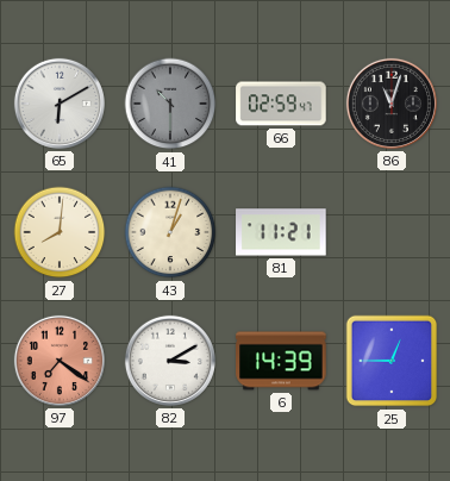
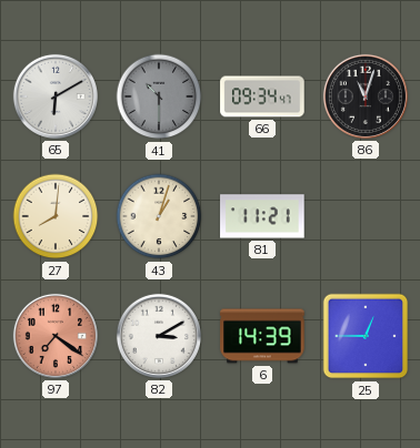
66: 02:59 -> 09:34
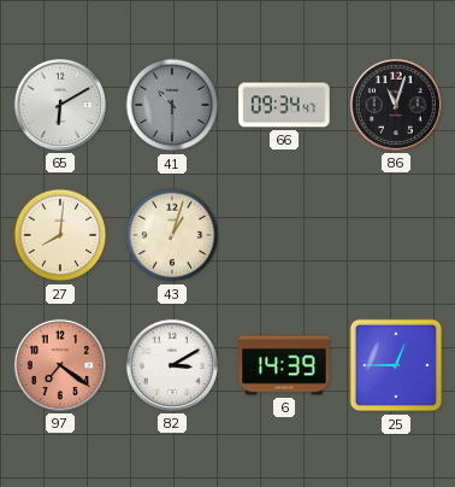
81: 11:21 -> none
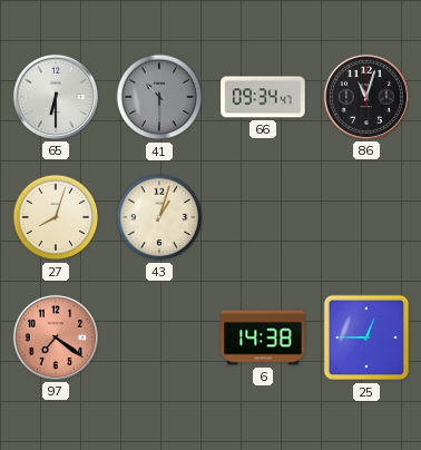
65: 6:10 -> 6:30
27: 8:01 -> 8:03
82: 3:10 -> none
6: 14:39 -> 14:38
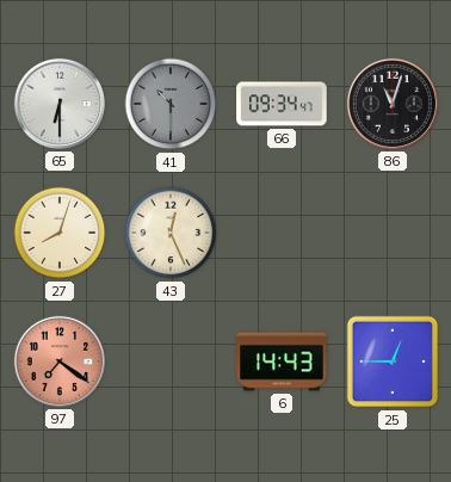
43: 1:03 -> 12:26
6: 14:38 -> 14:43
